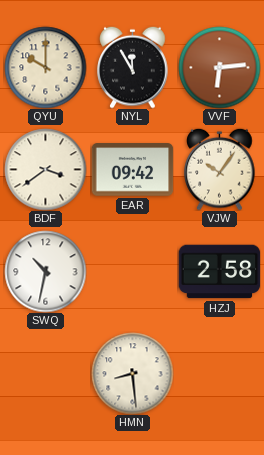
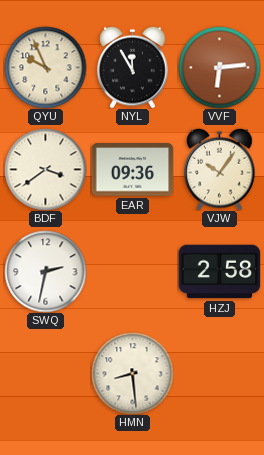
QYU: 10:00 -> 9:56
EAR: 09:42 -> 09:36
SWQ: 10:32 -> 2:32
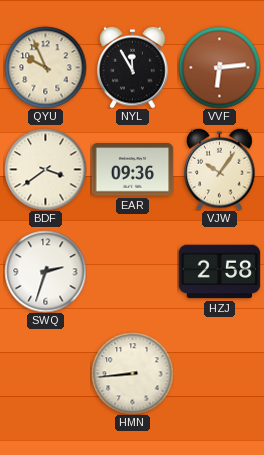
SWQ: 2:32 -> 2:33
HMN: 8:29 -> 8:44
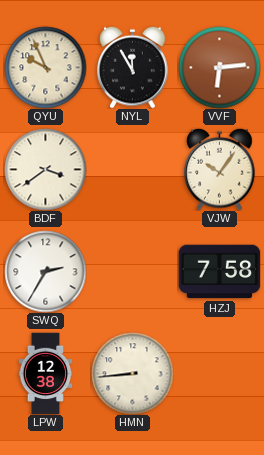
EAR: 09:36 -> none
SWQ: 2:33 -> 2:35
HZJ: 2:58 -> 7:58
LPW: none -> 12:38
